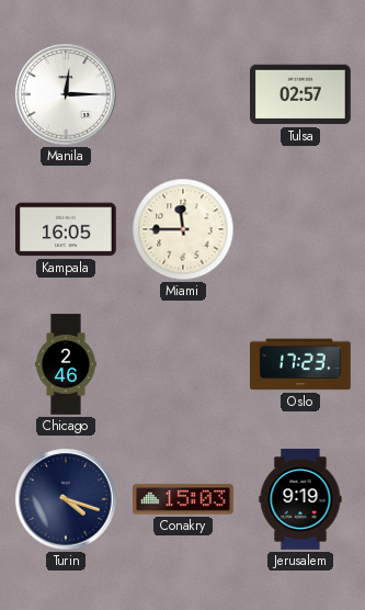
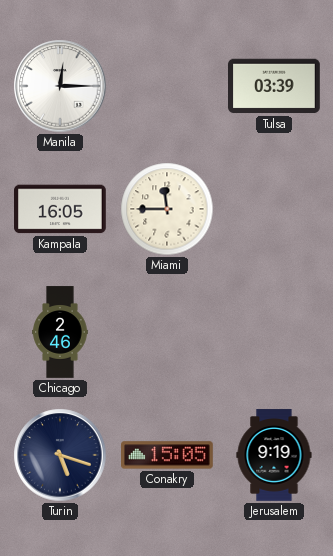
Tulsa: 02:57 -> 03:39
Oslo: 17:23 -> none
Turin: 4:18 -> 5:18
Conakry: 15:03 -> 15:05
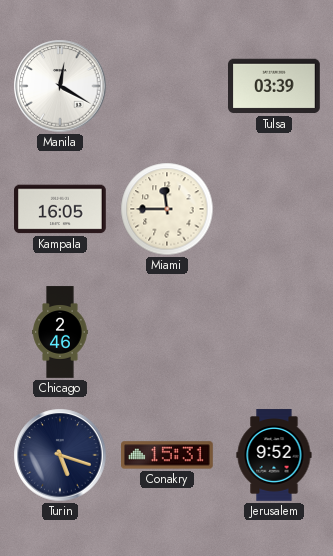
Manila: 12:15 -> 12:20
Conakry: 15:05 -> 15:31
Jerusalem: 9:19 -> 9:52
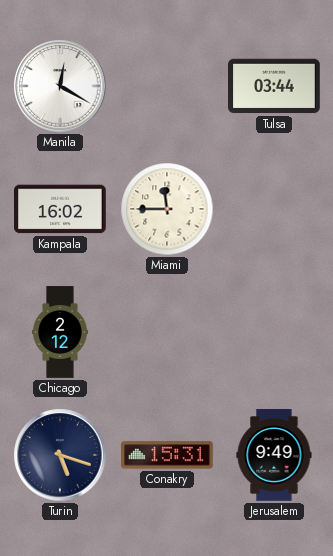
Tulsa: 03:39 -> 03:44
Kampala: 16:05 -> 16:02
Chicago: 2:46 -> 2:12
Jerusalem: 9:52 -> 9:49
